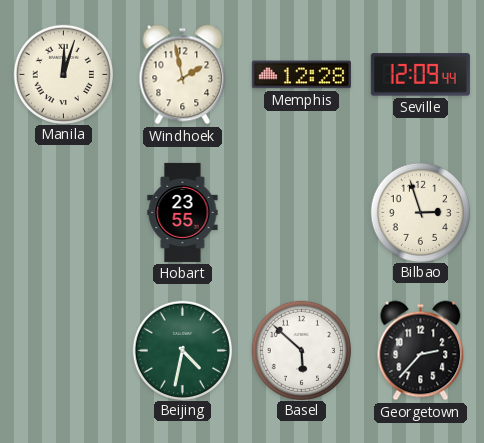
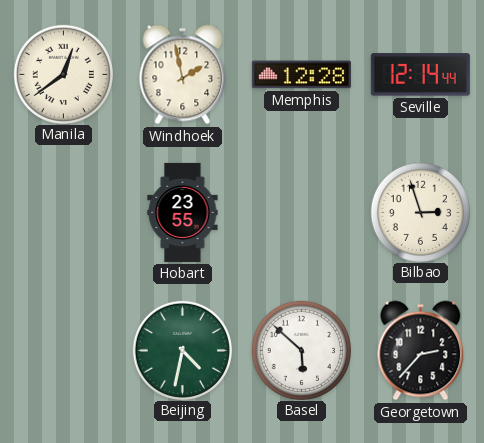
Manila: 12:03 -> 12:39
Seville: 12:09 -> 12:14
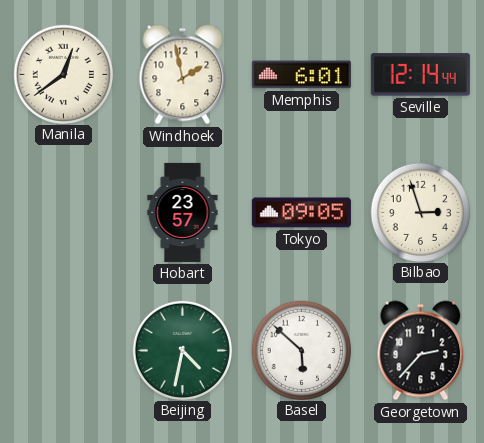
Memphis: 12:28 -> 6:01
Hobart: 23:55 -> 23:57
Tokyo: none -> 09:05
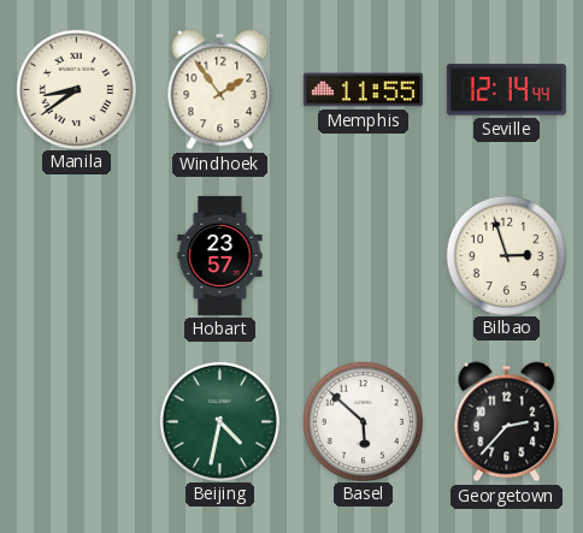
Manila: 12:39 -> 8:39
Windhoek: 1:58 -> 1:54
Memphis: 6:01 -> 11:55
Tokyo: 09:05 -> none
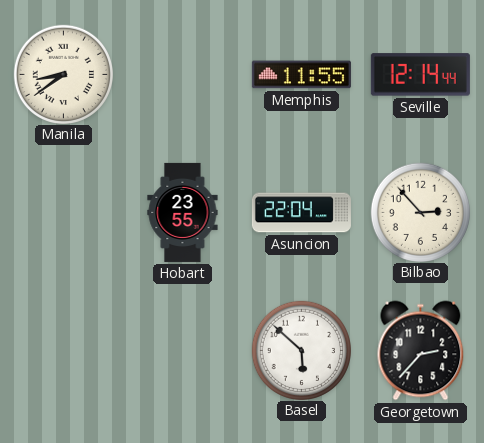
Windhoek: 1:54 -> none
Hobart: 23:57 -> 23:55
Asuncion: none -> 22:04
Bilbao: 2:57 -> 2:53
Beijing: 4:32 -> none
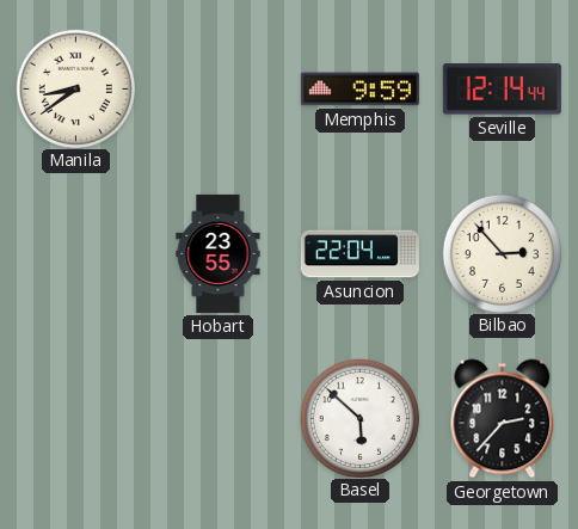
Memphis: 11:55 -> 9:59
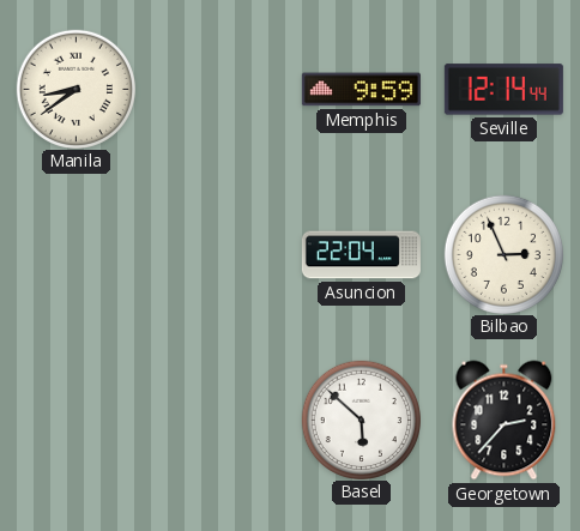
Hobart: 23:55 -> none
Bilbao: 2:53 -> 2:56
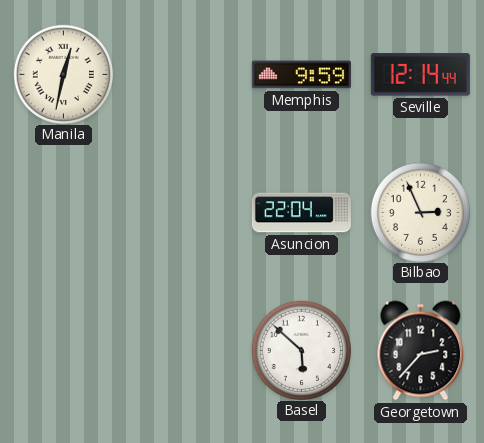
Manila: 8:39 -> 12:32
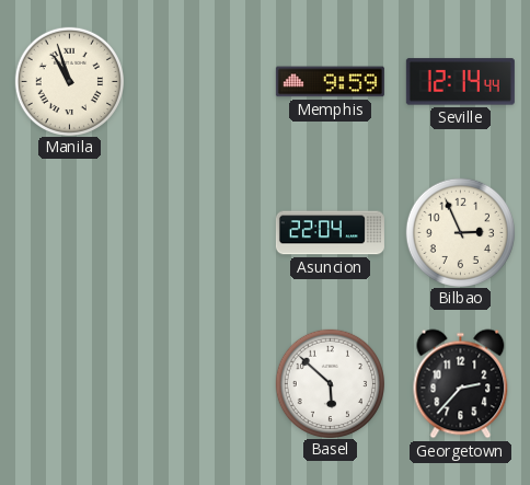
Manila: 12:32 -> 10:57
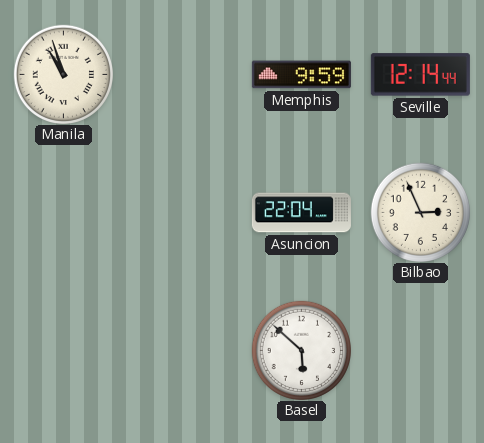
Georgetown: 2:37 -> none
